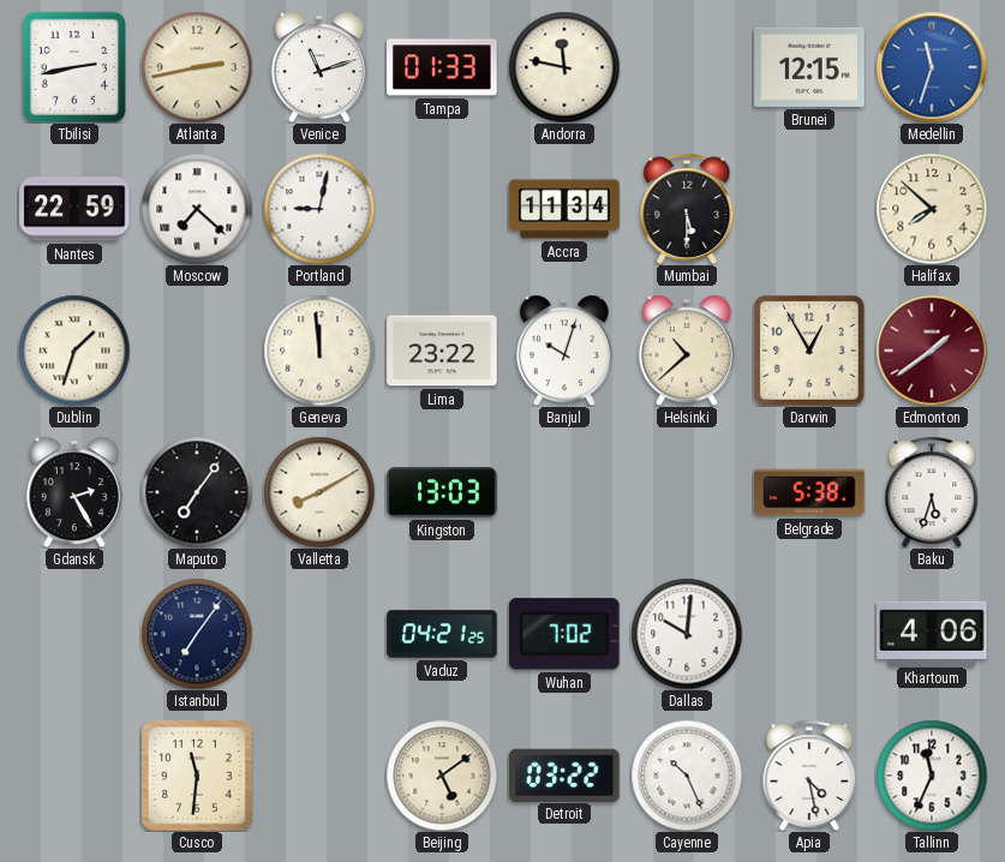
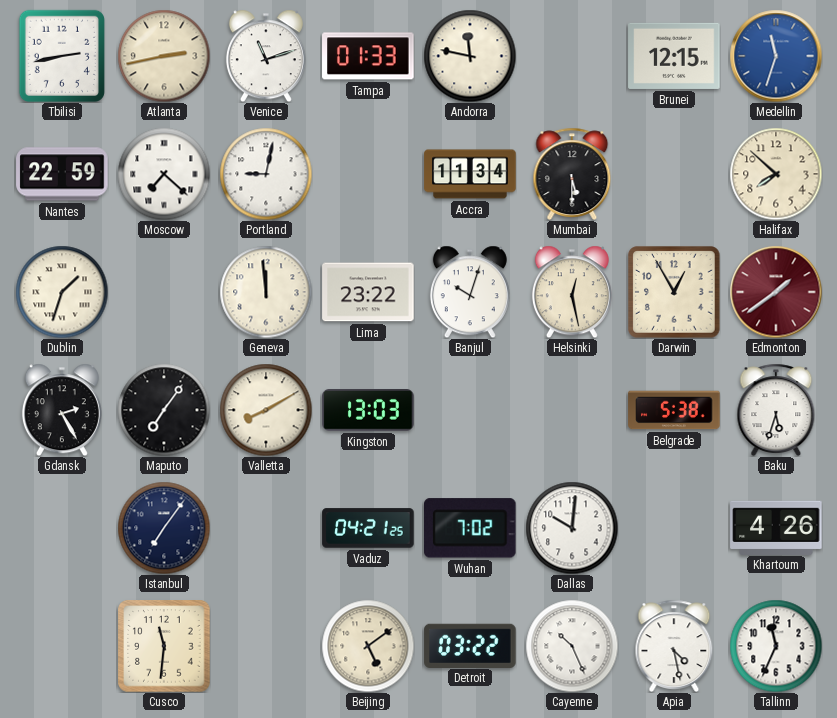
Helsinki: 10:38 -> 12:28
Khartoum: 4:06 -> 4:26
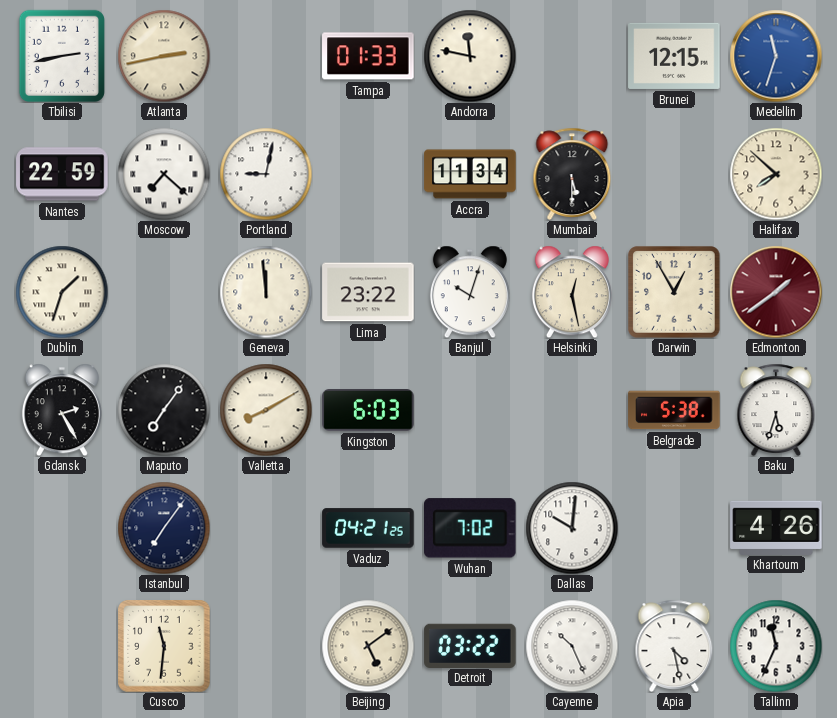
Venice: 11:12 -> none
Kingston: 13:03 -> 6:03
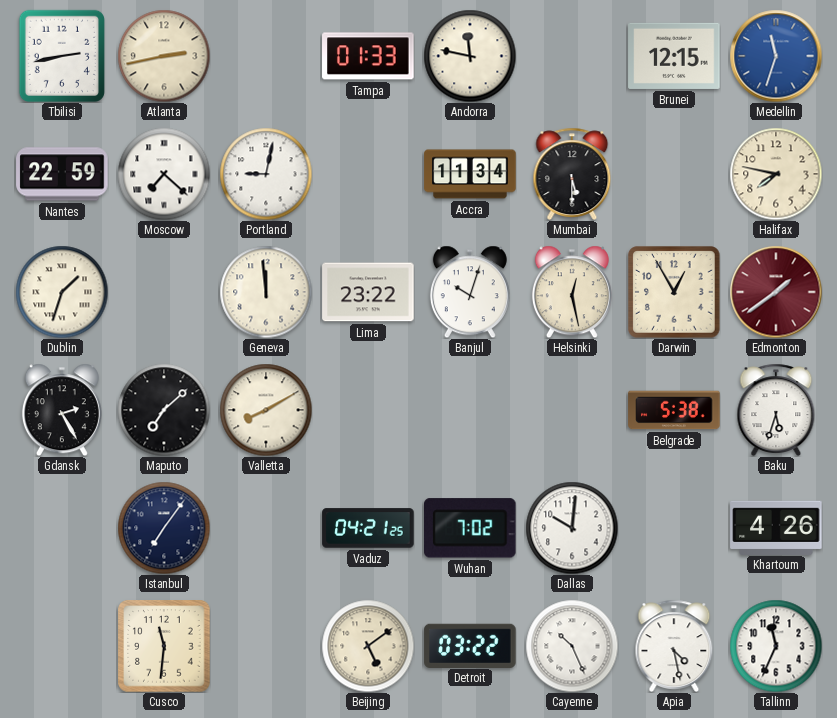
Halifax: 7:52 -> 7:47
Maputo: 7:06 -> 7:08
Kingston: 6:03 -> none
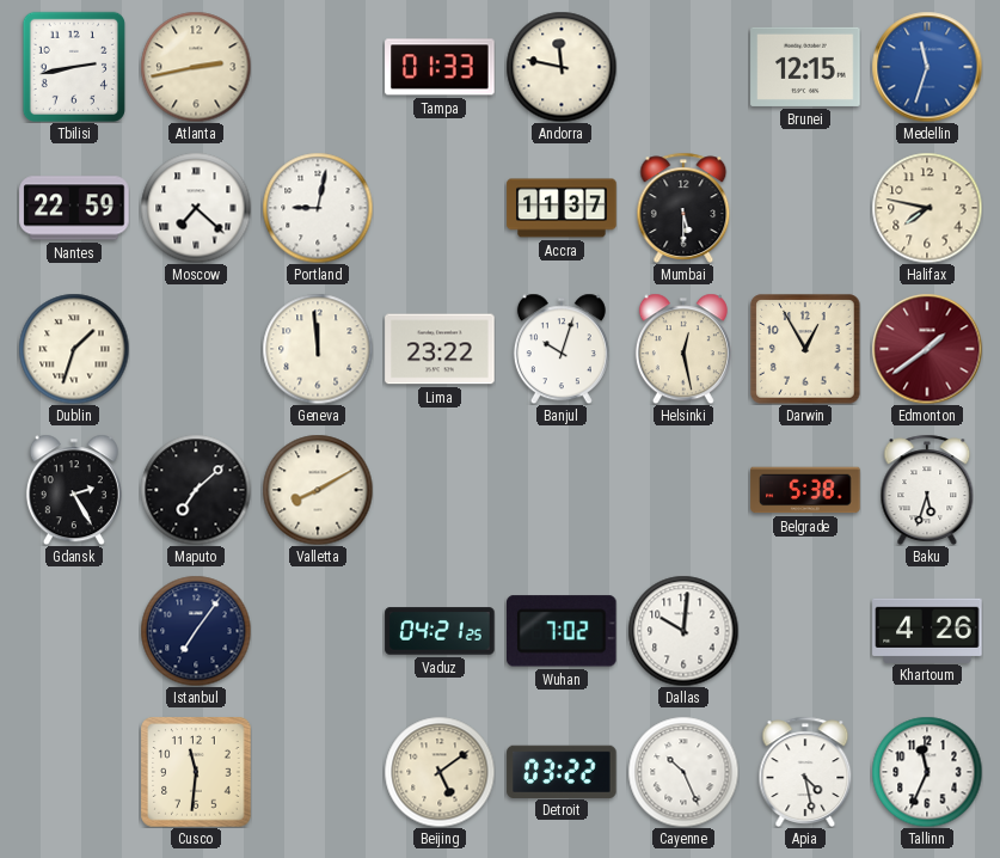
Accra: 11:34 -> 11:37
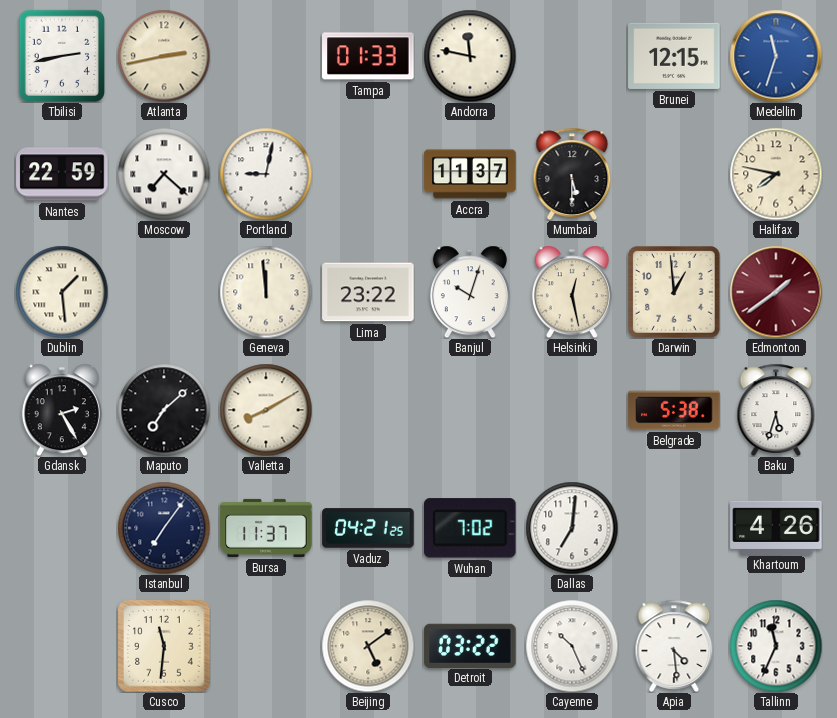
Dublin: 1:33 -> 1:29
Darwin: 12:55 -> 12:59
Bursa: none -> 11:37
Dallas: 10:01 -> 7:01
Apia: 4:28 -> 4:29
